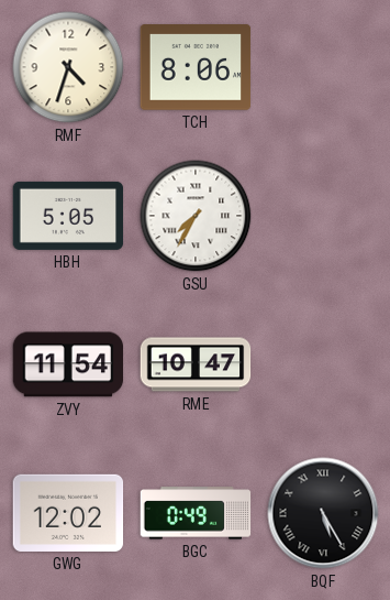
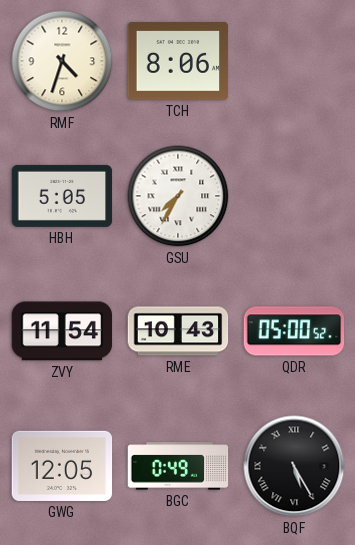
RME: 10:47 -> 10:43
QDR: none -> 05:00
GWG: 12:02 -> 12:05
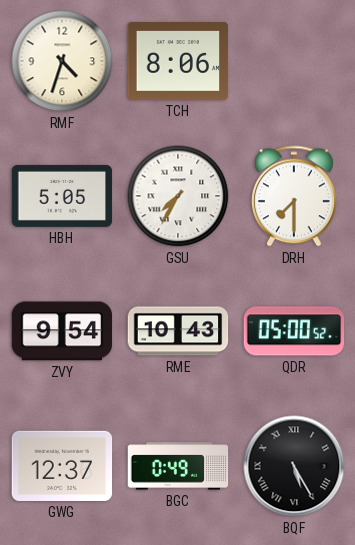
DRH: none -> 7:30
ZVY: 11:54 -> 9:54
GWG: 12:05 -> 12:37
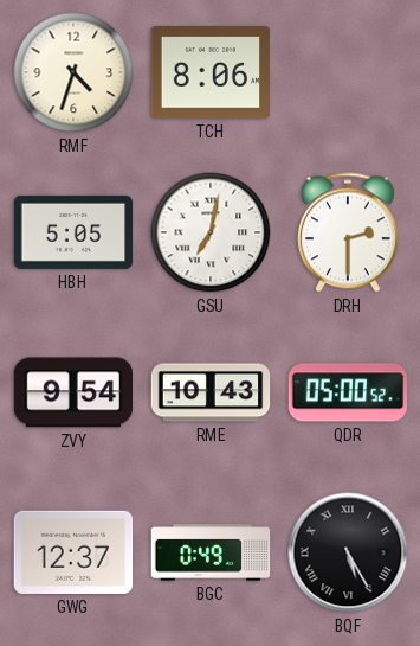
GSU: 7:35 -> 7:02
DRH: 7:30 -> 2:30
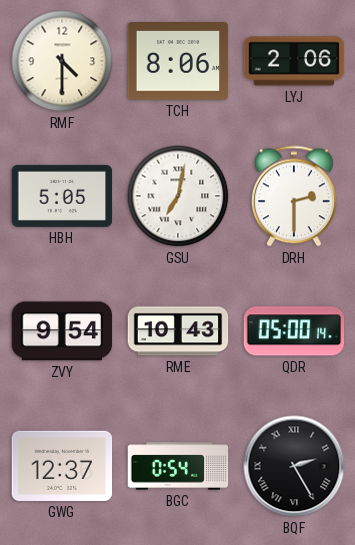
RMF: 4:33 -> 4:30
LYJ: none -> 2:06
QDR: 05:00:52 -> 05:00:14
BGC: 0:49 -> 0:54
BQF: 5:25 -> 2:25
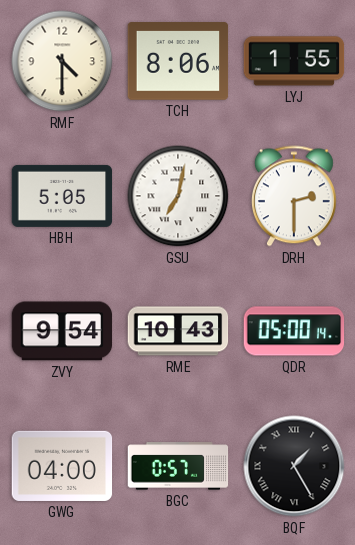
LYJ: 2:06 -> 1:55
GWG: 12:37 -> 04:00
BGC: 0:54 -> 0:57
BQF: 2:25 -> 1:25
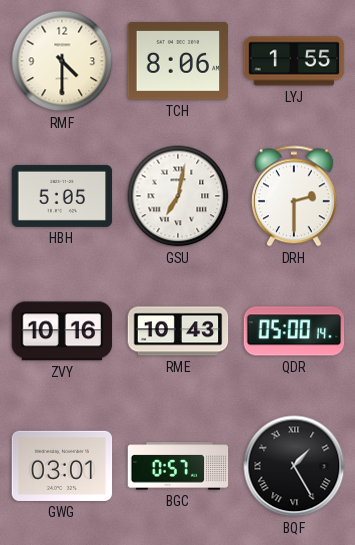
ZVY: 9:54 -> 10:16
GWG: 04:00 -> 03:01
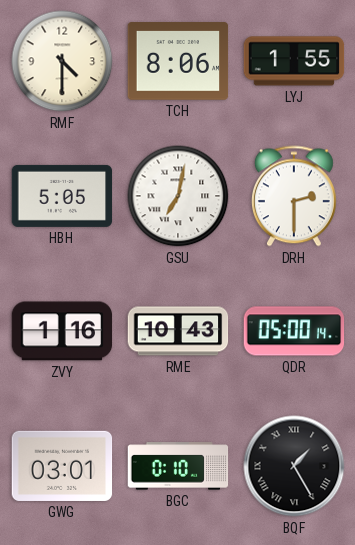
ZVY: 10:16 -> 1:16
BGC: 0:57 -> 0:10
